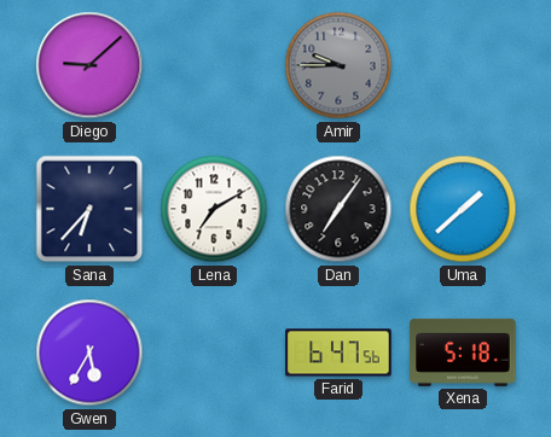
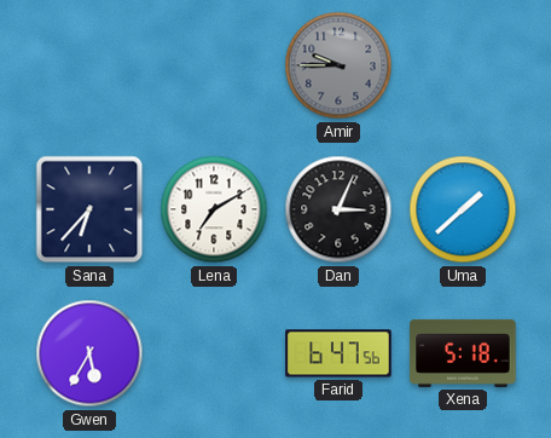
Diego: 9:08 -> none
Dan: 7:06 -> 3:04
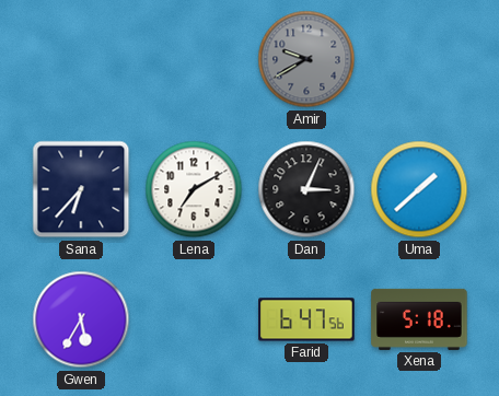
Amir: 9:45 -> 9:40
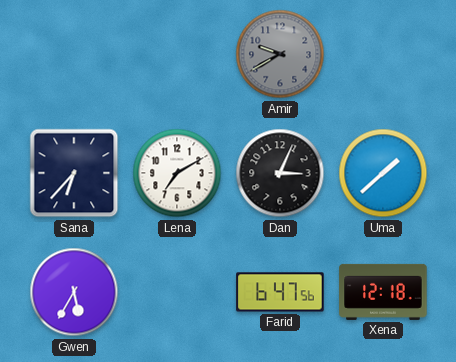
Xena: 5:18 -> 12:18
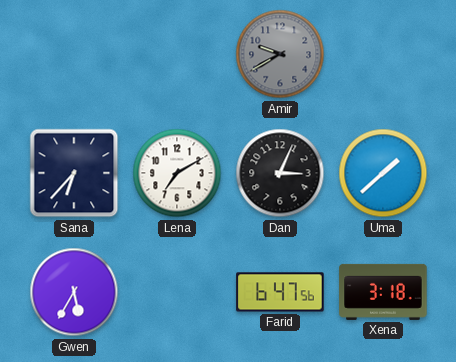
Xena: 12:18 -> 3:18
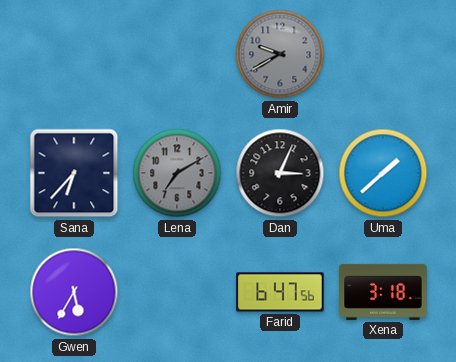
Lena dial: white -> grey
